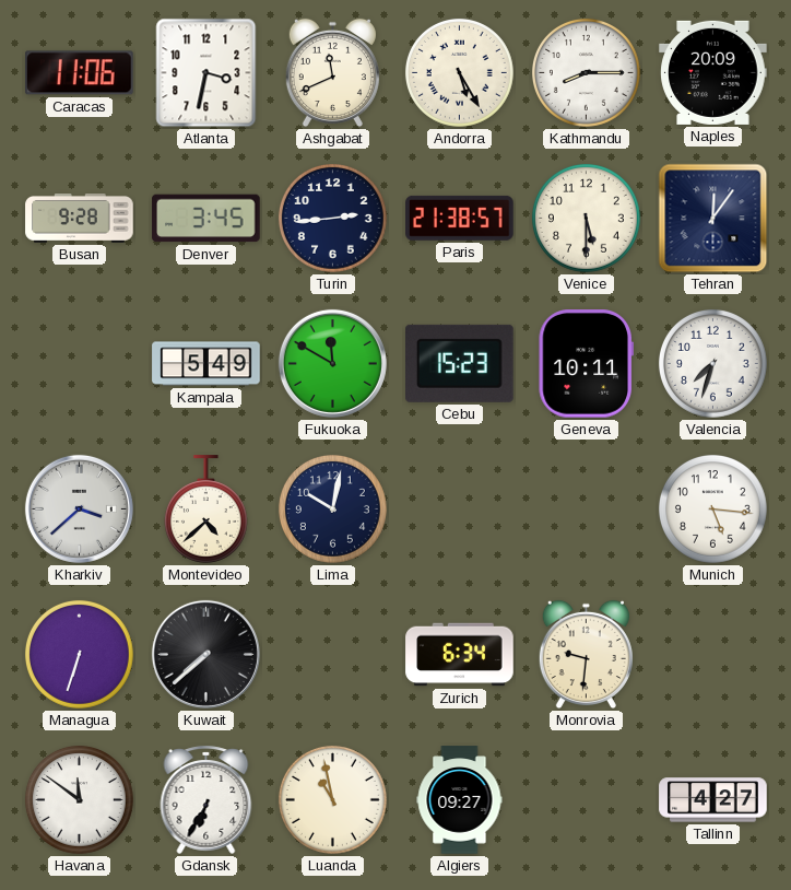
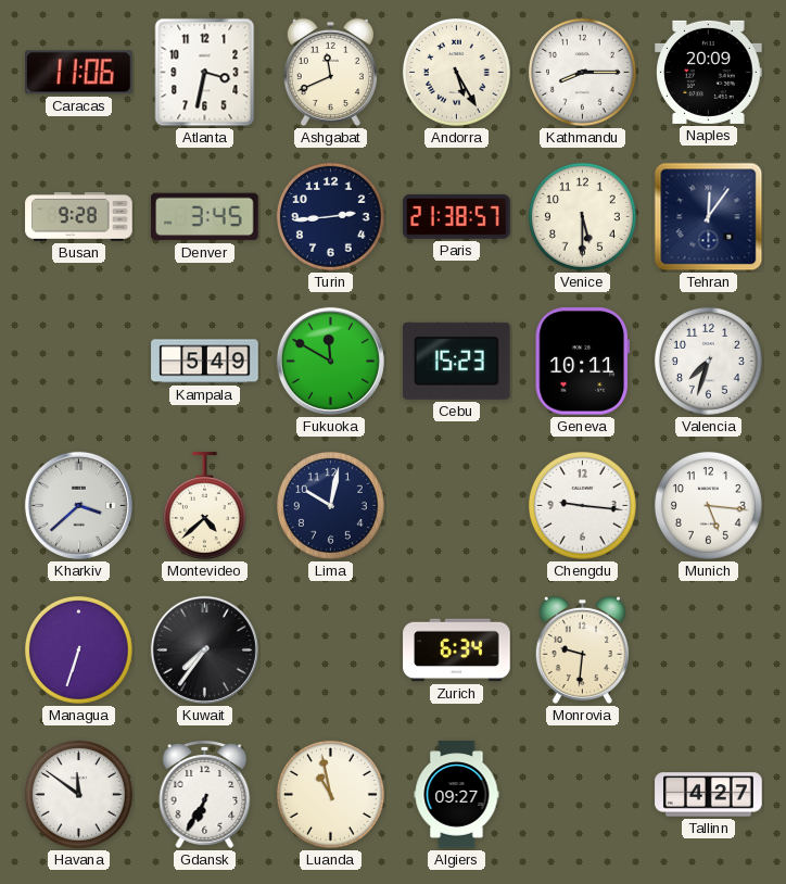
Chengdu: none -> 9:16
Kuwait: 7:38 -> 7:36
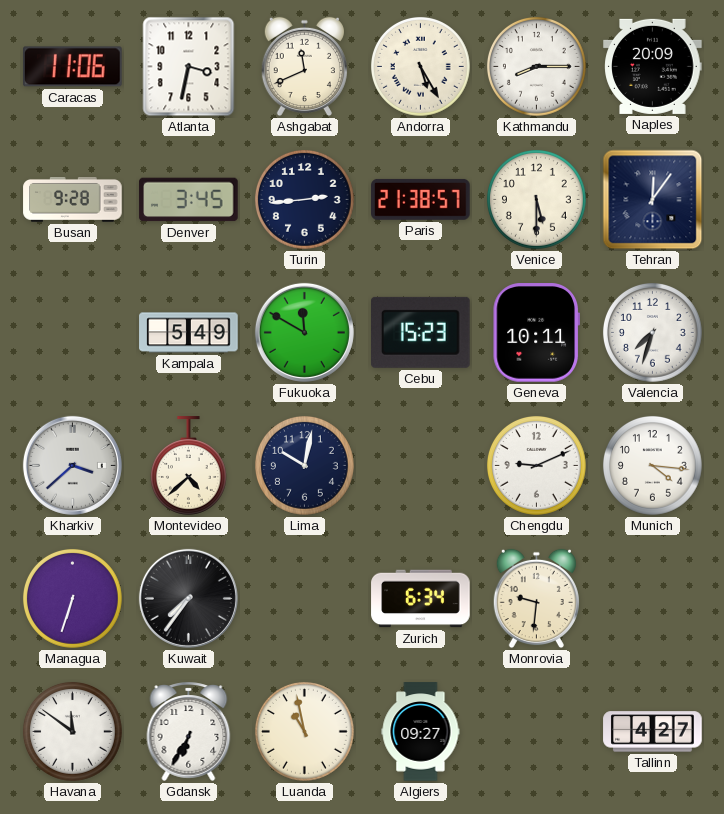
Chengdu: 9:16 -> 9:11
Munich: 5:16 -> 4:16
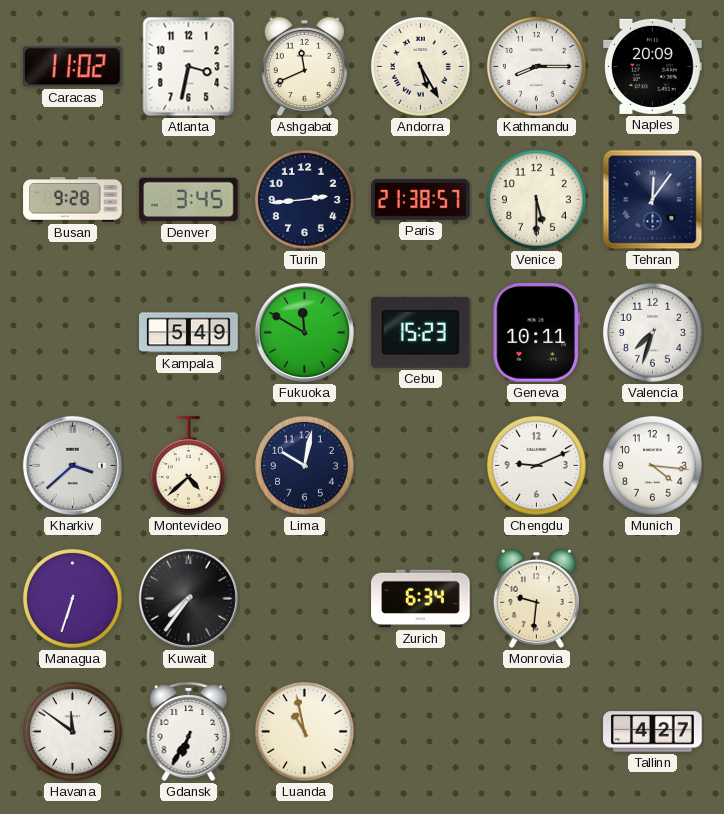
Caracas: 11:06 -> 11:02
Algiers: 09:27 -> none
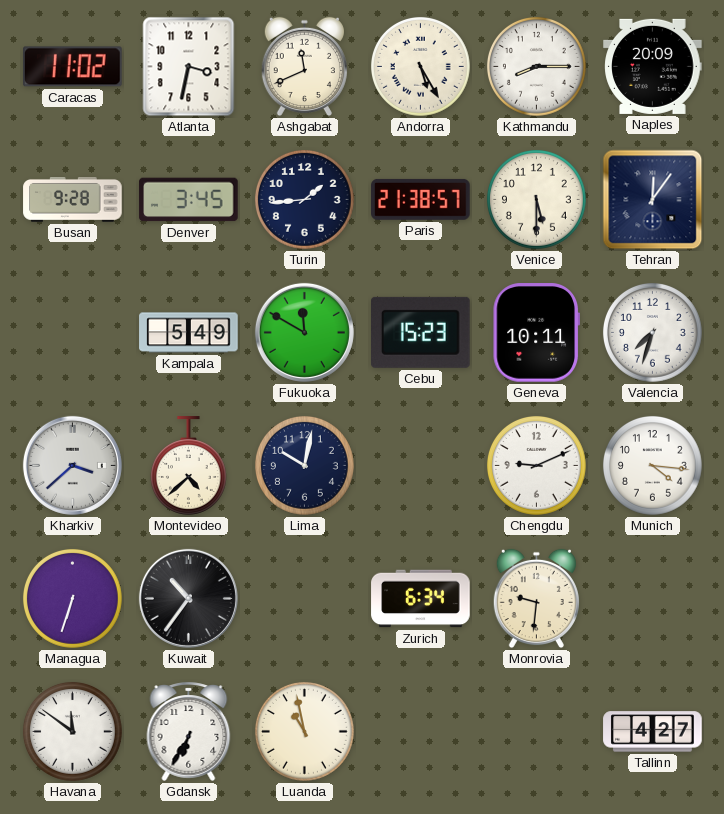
Turin: 2:44 -> 1:44
Kuwait: 7:36 -> 10:36
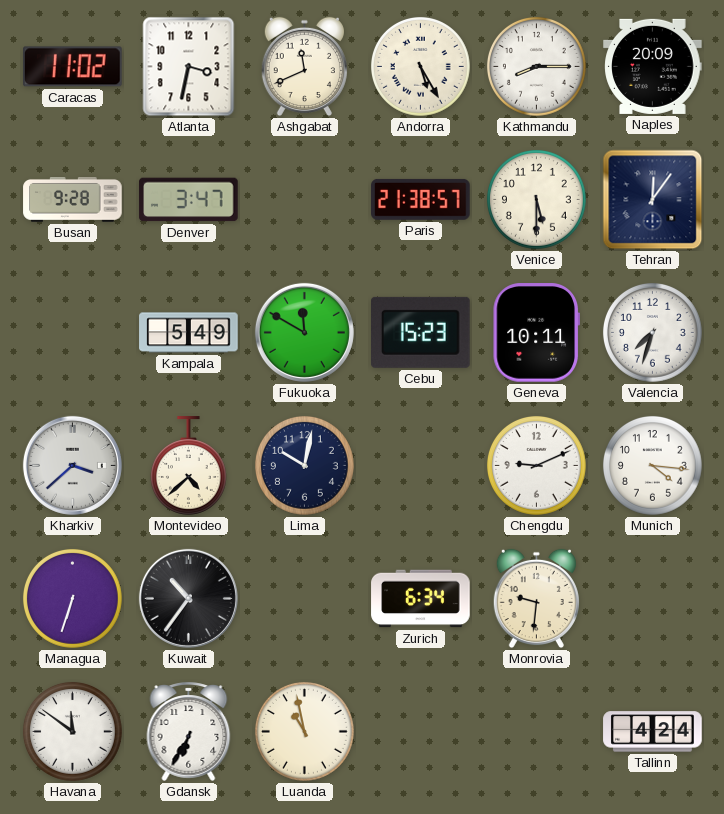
Denver: 3:45 -> 3:47
Turin: 1:44 -> none
Tallinn: 4:27 -> 4:24
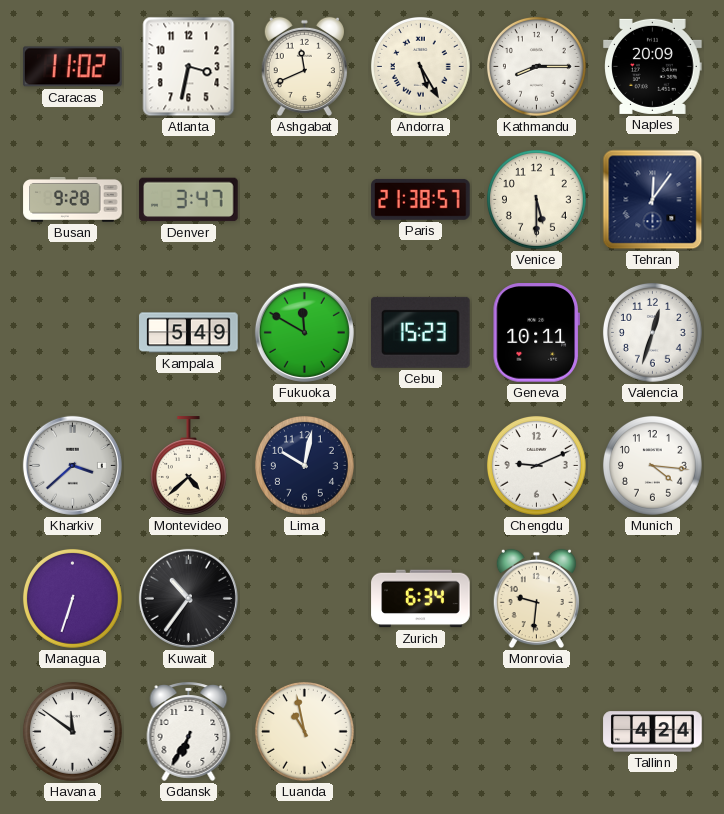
Valencia: 7:33 -> 12:33
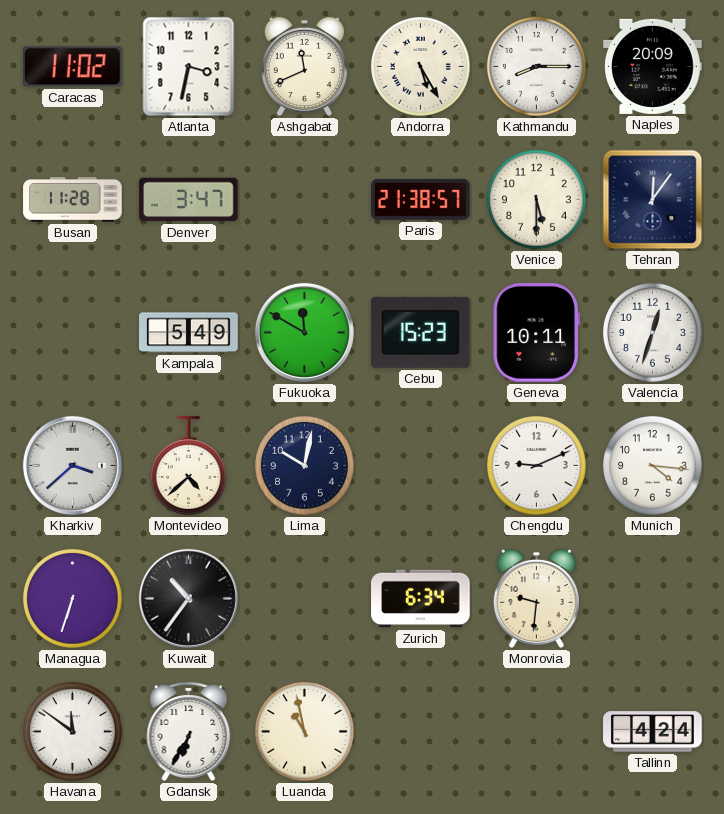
Busan: 9:28 -> 11:28
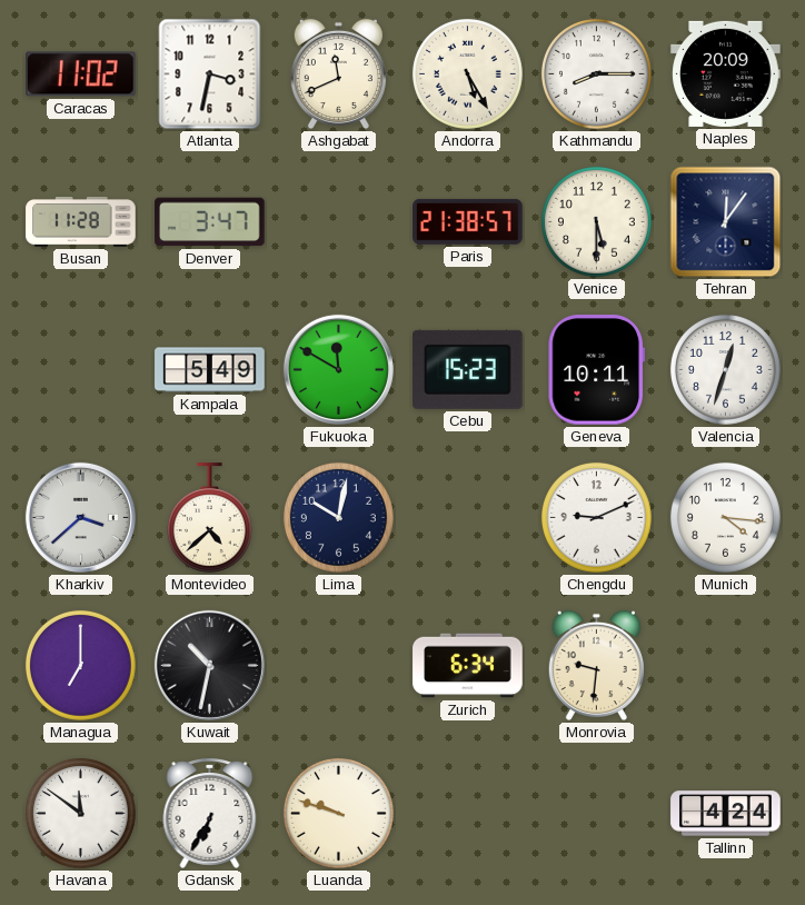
Managua: 6:33 -> 7:00
Kuwait: 10:36 -> 10:32
Luanda: 10:58 -> 9:48
